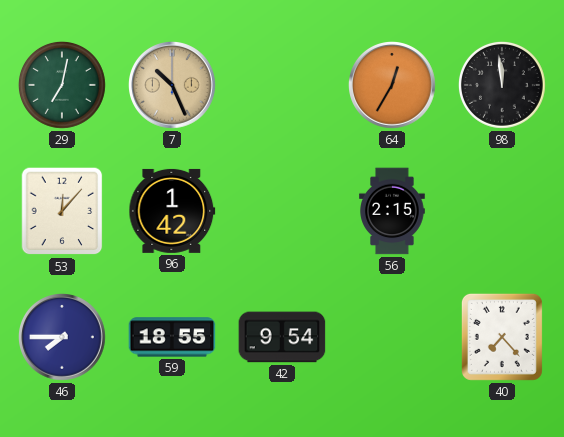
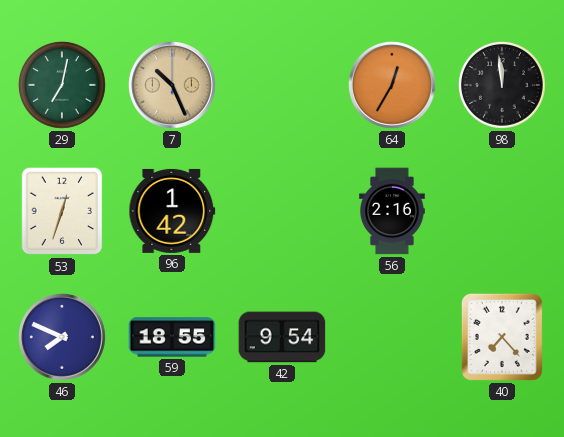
53: 12:07 -> 12:33
56: 2:15 -> 2:16
46: 7:45 -> 7:49
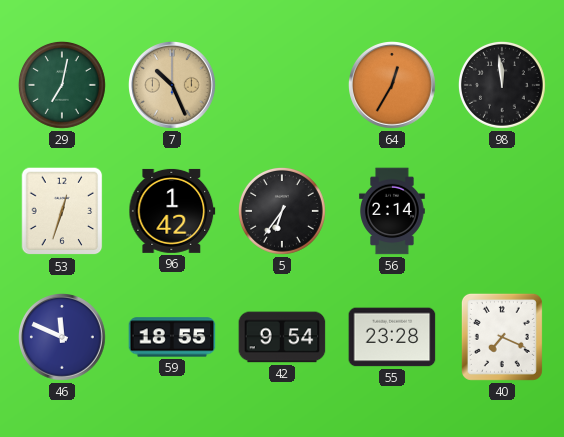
5: none -> 6:36
56: 2:16 -> 2:14
46: 7:49 -> 11:49
55: none -> 23:28
40: 7:23 -> 7:19
